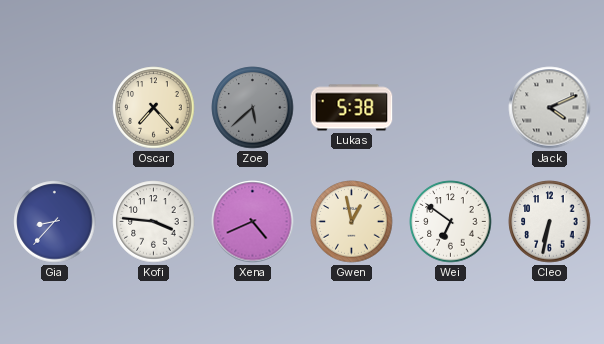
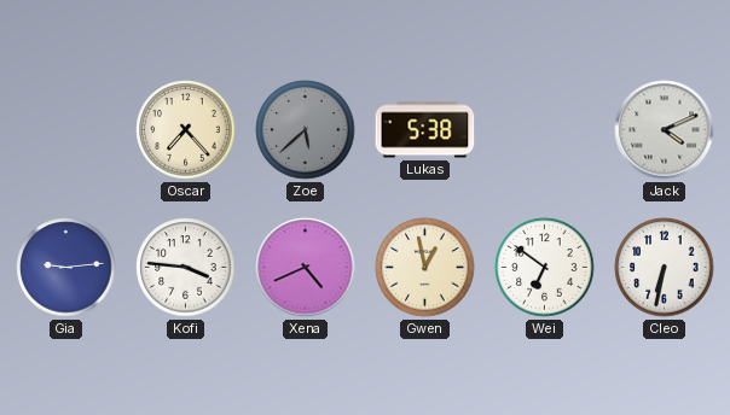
Gia: 8:37 -> 9:14
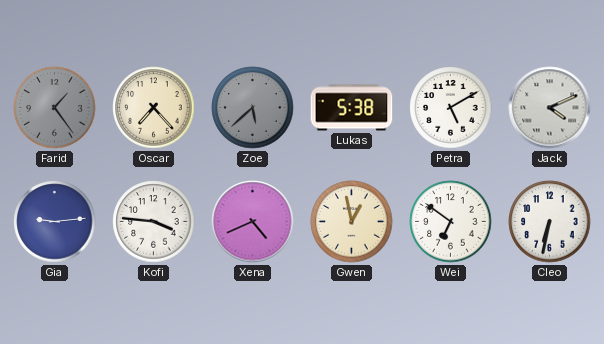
Farid: none -> 1:24
Petra: none -> 5:10
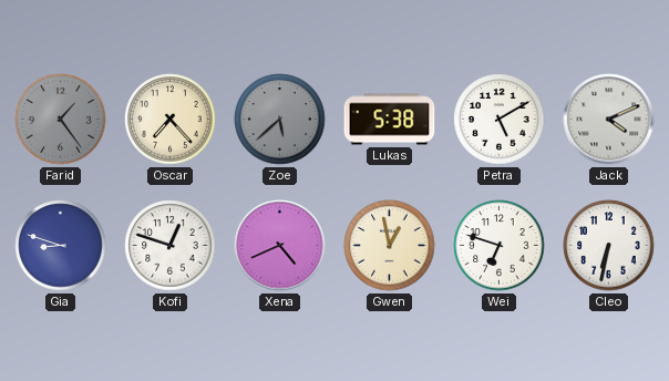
Gia: 9:14 -> 8:48
Kofi: 3:46 -> 12:48
Wei: 6:51 -> 6:48
